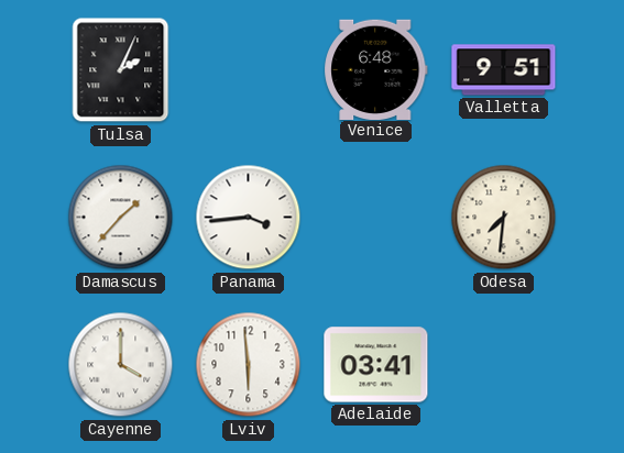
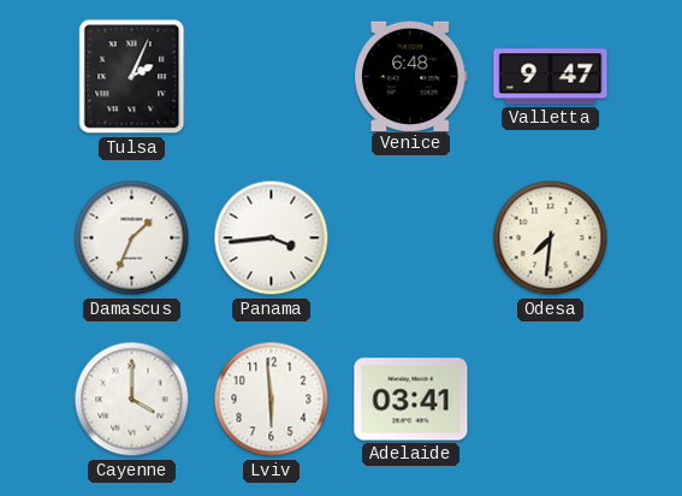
Valletta: 9:51 -> 9:47
Damascus: 1:37 -> 1:34
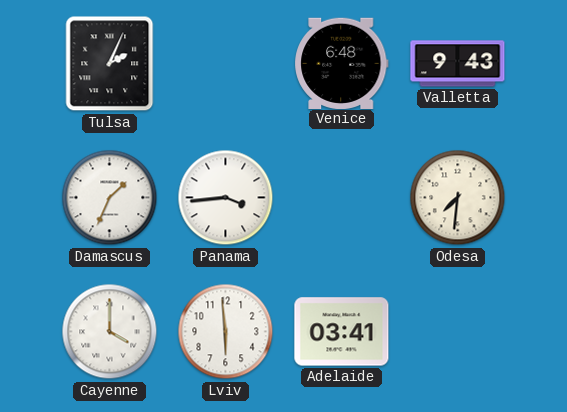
Valletta: 9:47 -> 9:43
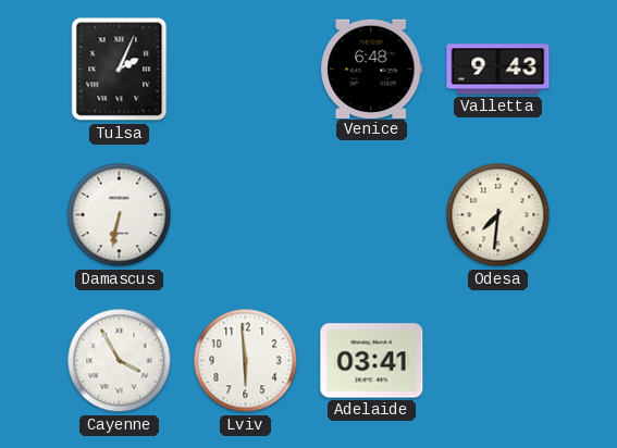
Damascus: 1:34 -> 6:32
Panama: 3:44 -> none
Cayenne: 4:00 -> 3:55
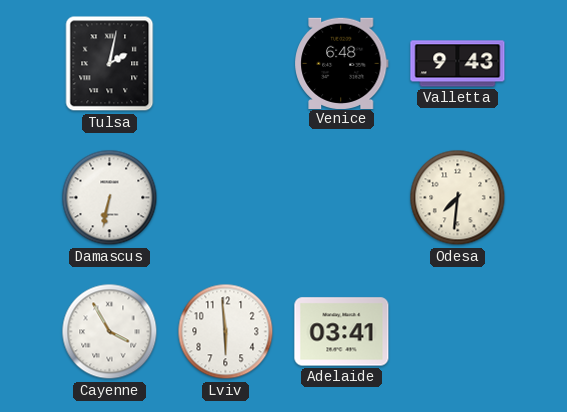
Tulsa: 2:04 -> 2:02
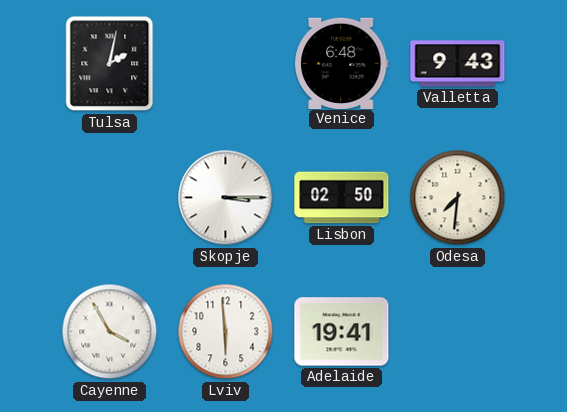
Damascus: 6:32 -> none
Skopje: none -> 3:15
Lisbon: none -> 02:50
Adelaide: 03:41 -> 19:41
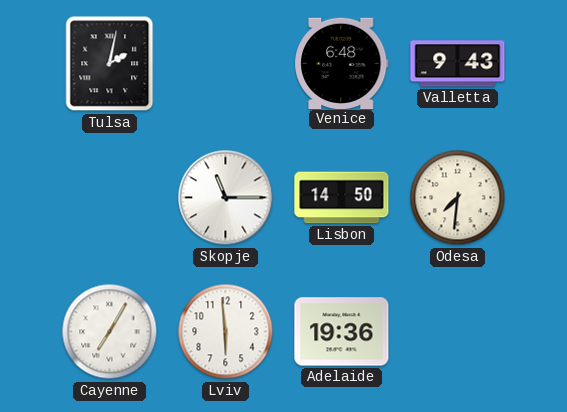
Skopje: 3:15 -> 11:15
Lisbon: 02:50 -> 14:50
Cayenne: 3:55 -> 7:05
Adelaide: 19:41 -> 19:36
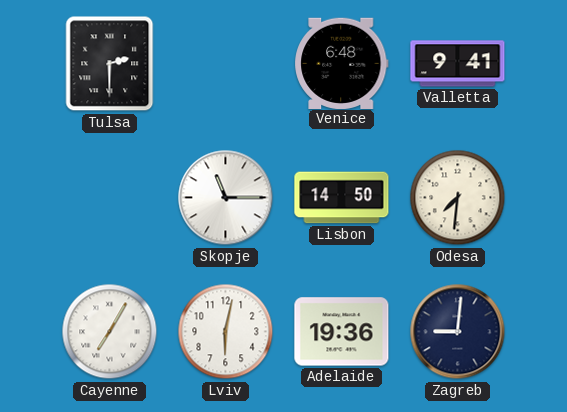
Tulsa: 2:02 -> 2:30
Valletta: 9:43 -> 9:41
Lviv: 5:59 -> 6:02
Zagreb: none -> 9:01
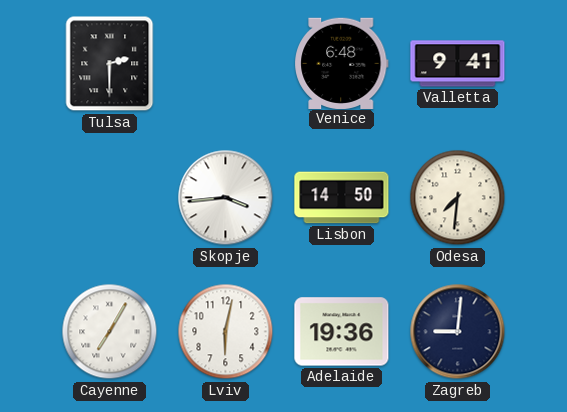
Skopje: 11:15 -> 3:44
